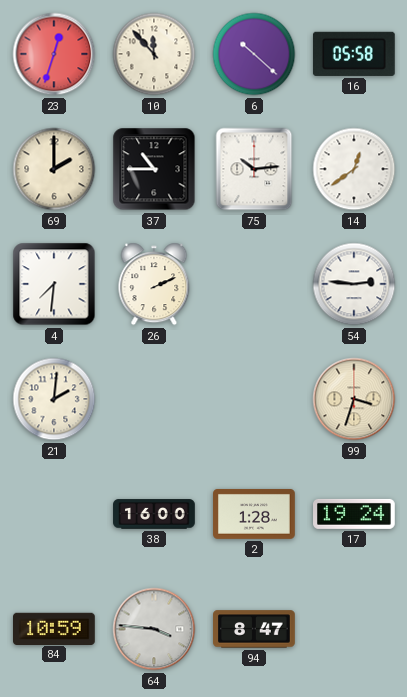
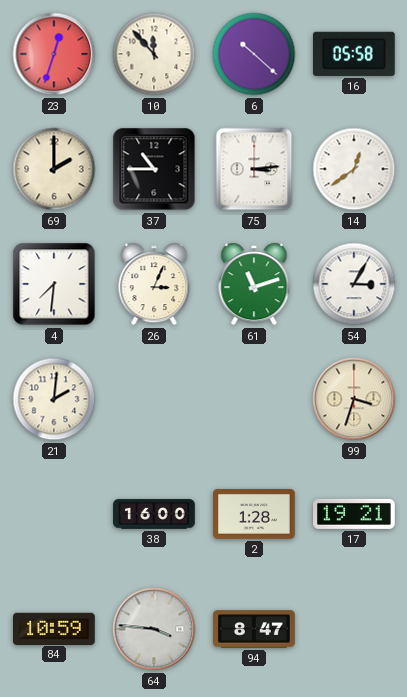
75: 10:14 -> 3:14
26: 2:11 -> 3:04
61: none -> 11:12
54: 2:46 -> 3:05
17: 19:24 -> 19:21
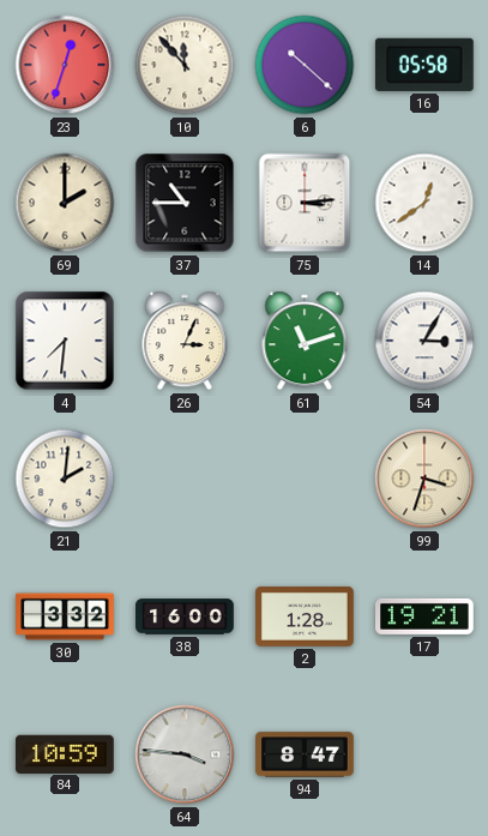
30: none -> 3:32
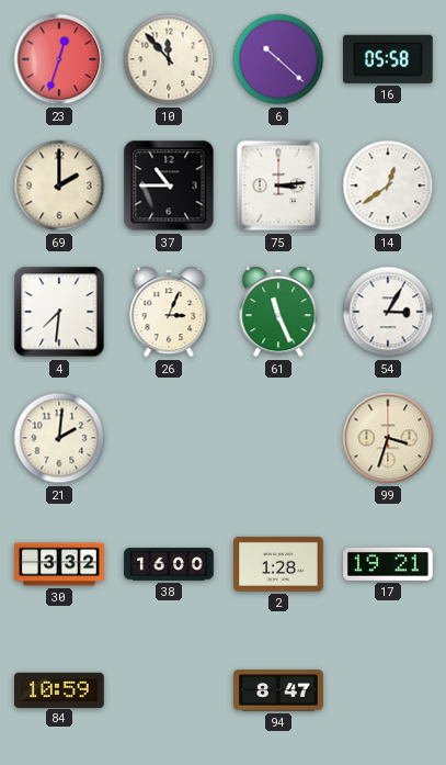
61: 11:12 -> 11:26
64: 3:46 -> none
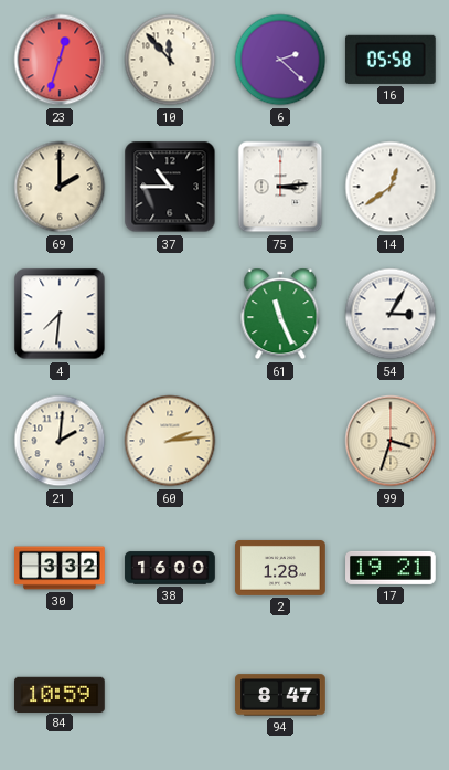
6: 10:22 -> 2:22
26: 3:04 -> none
60: none -> 2:14
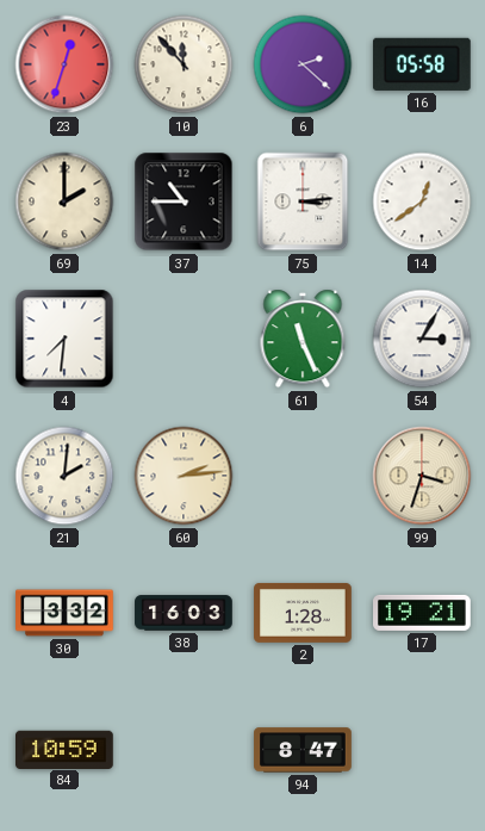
38: 16:00 -> 16:03
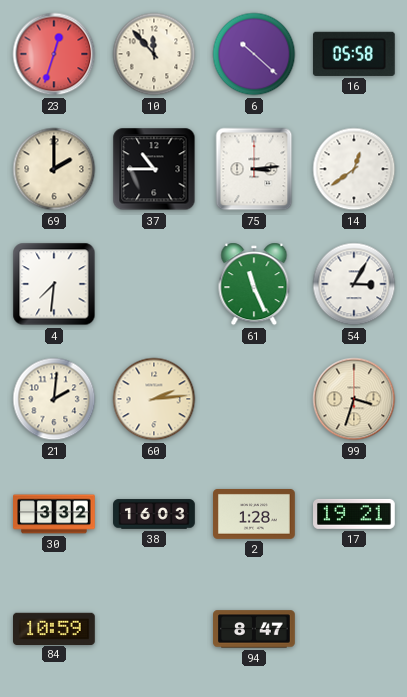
6: 2:22 -> 10:22
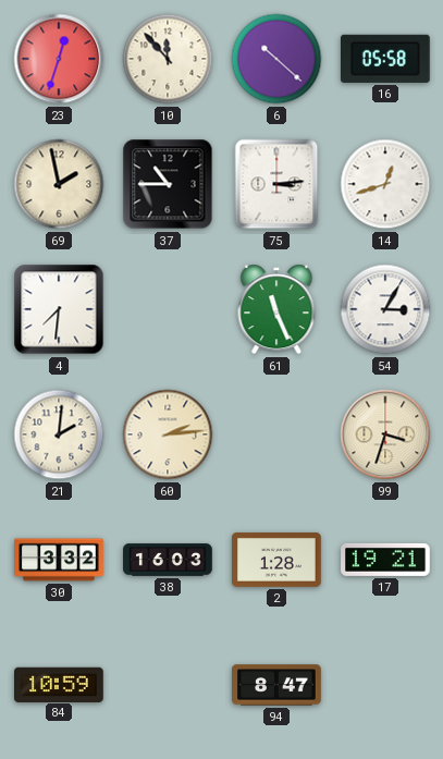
69: 2:00 -> 1:58
14: 12:39 -> 12:42
